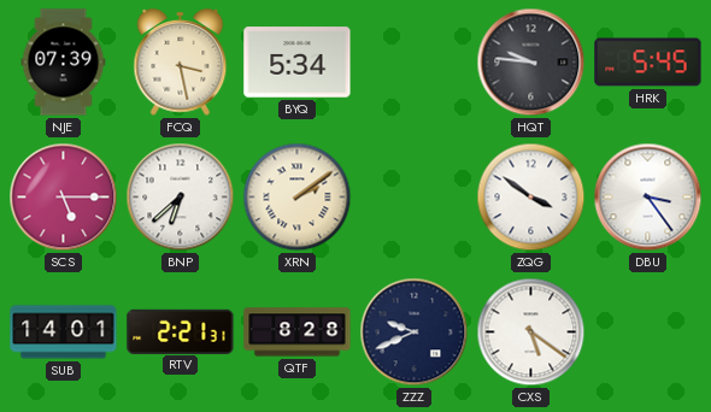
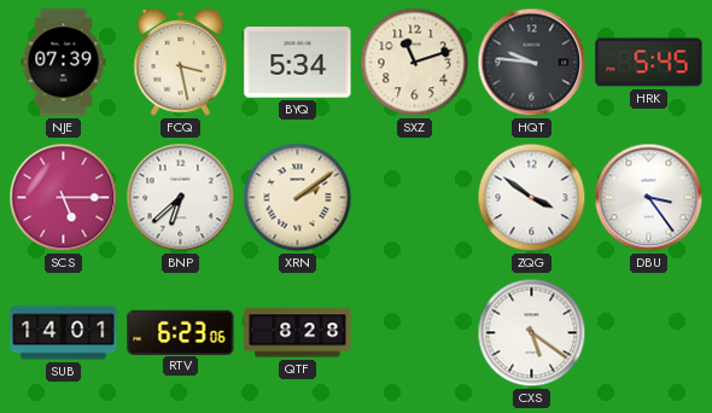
SXZ: none -> 11:12
RTV: 2:21 -> 6:23
ZZZ: 9:41 -> none
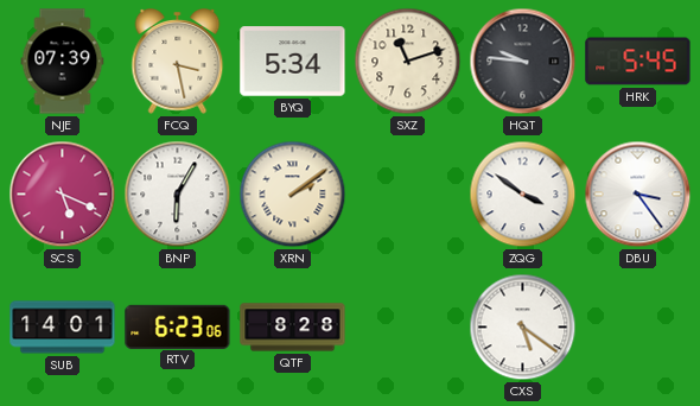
SCS: 5:15 -> 5:19
BNP: 6:38 -> 6:05
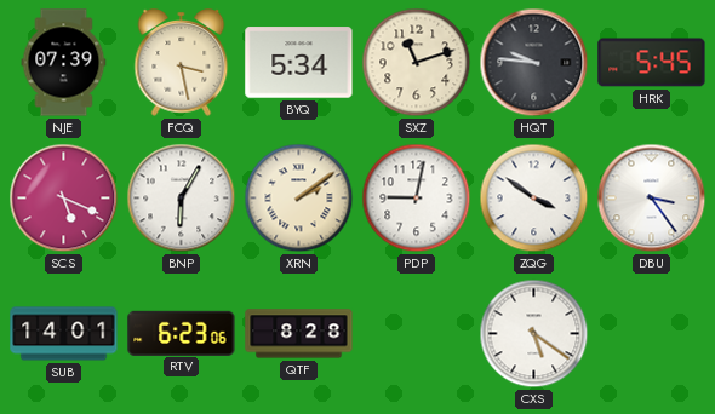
PDP: none -> 9:02
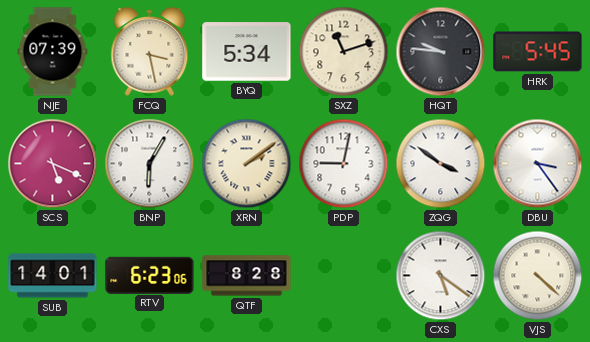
VJS: none -> 4:22
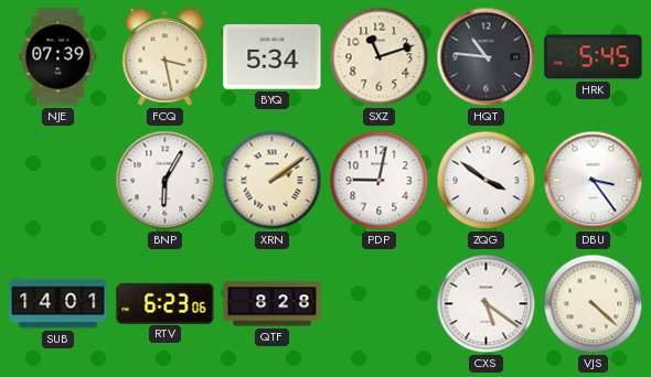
HQT: 9:46 -> 10:46
SCS: 5:19 -> none
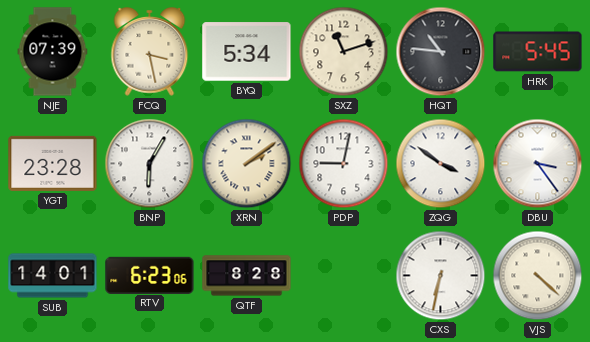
YGT: none -> 23:28
CXS: 5:21 -> 6:32
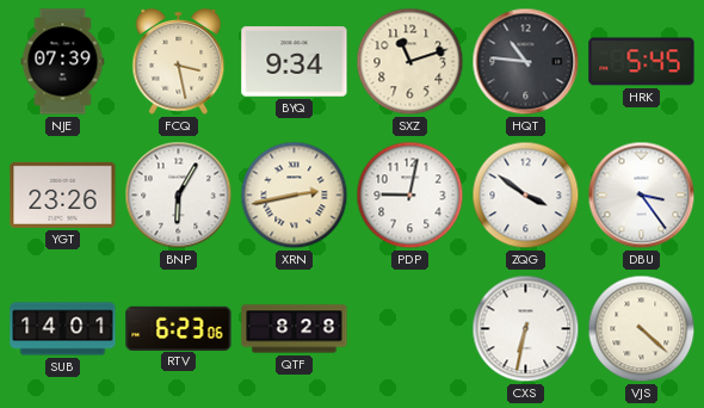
BYQ: 5:34 -> 9:34
YGT: 23:28 -> 23:26
XRN: 2:09 -> 2:43
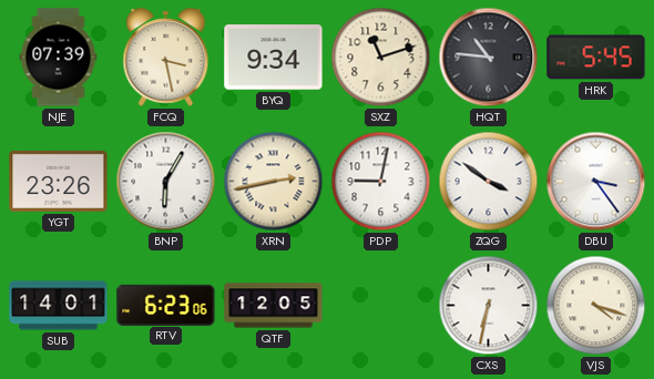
QTF: 8:28 -> 12:05
VJS: 4:22 -> 4:18
